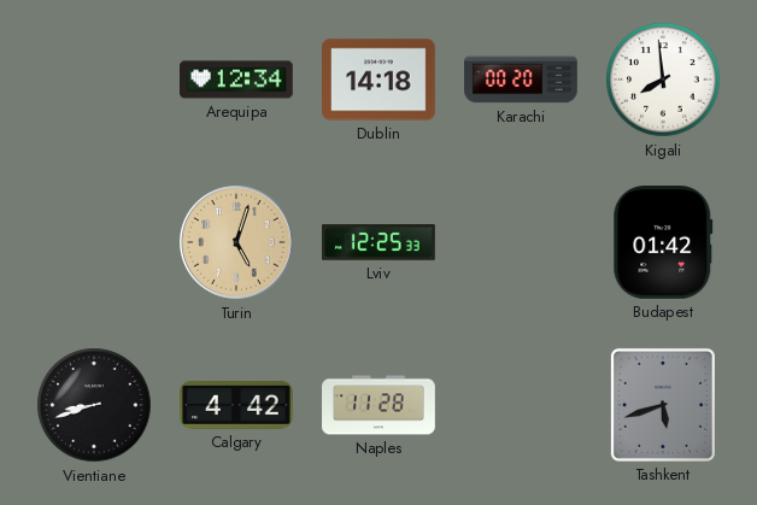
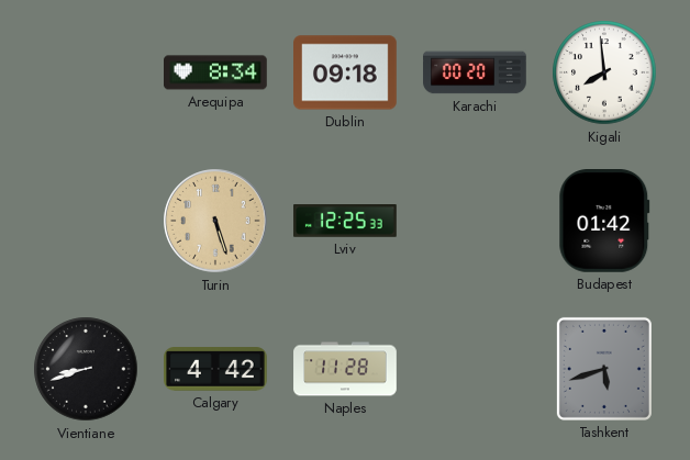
Arequipa: 12:34 -> 8:34
Dublin: 14:18 -> 09:18
Turin: 5:03 -> 5:27
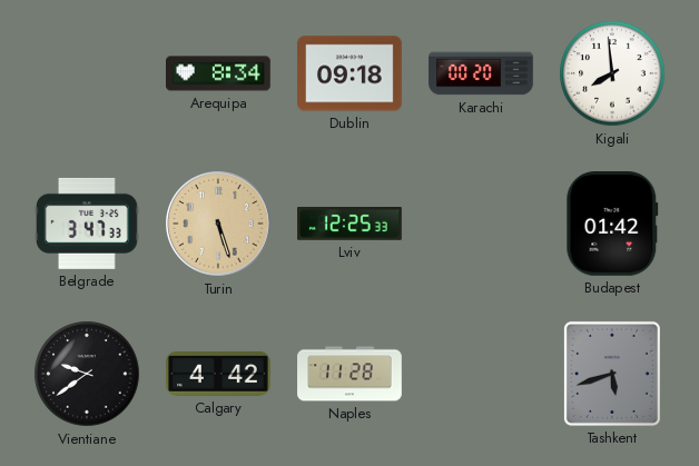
Belgrade: none -> 3:47
Vientiane: 8:42 -> 9:39
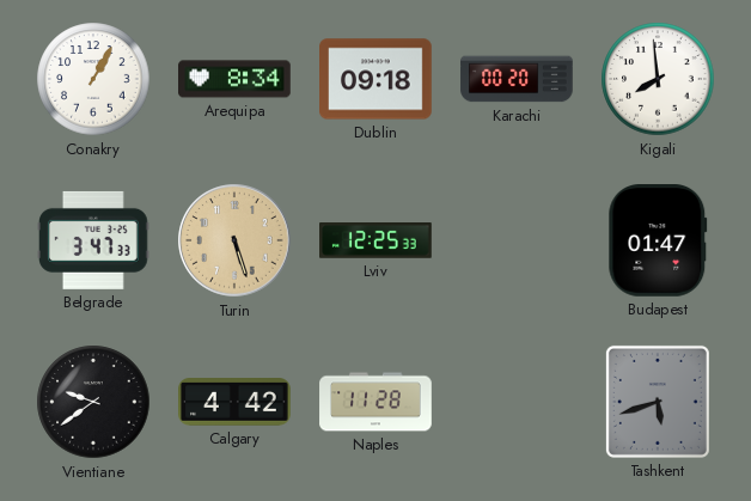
Conakry: none -> 1:05
Budapest: 01:42 -> 01:47
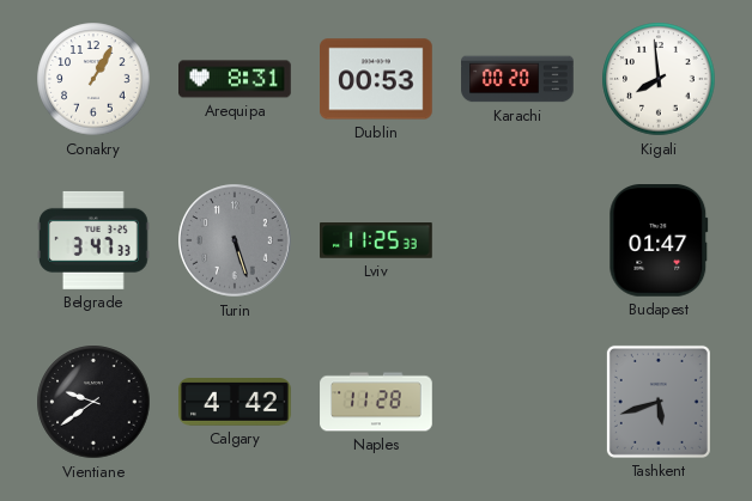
Arequipa: 8:34 -> 8:31
Dublin: 09:18 -> 00:53
Turin dial: champagne -> grey
Lviv: 12:25 -> 11:25
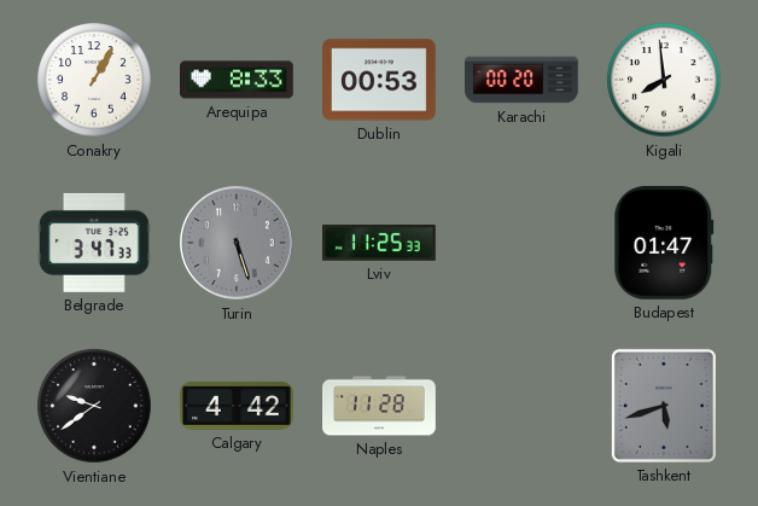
Arequipa: 8:31 -> 8:33
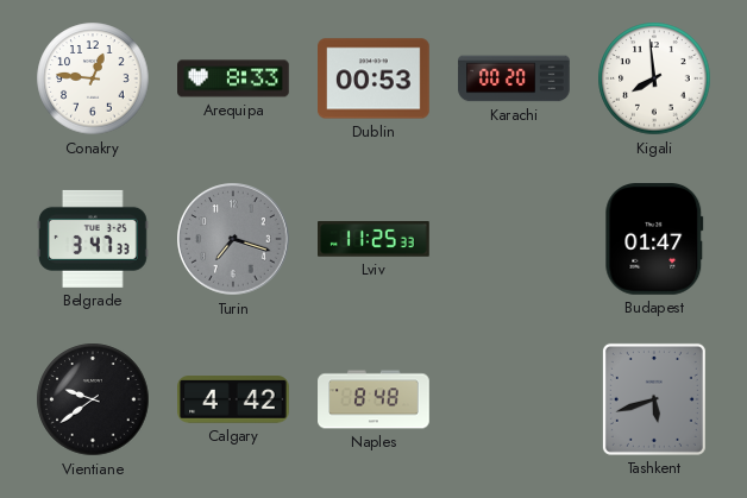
Conakry: 1:05 -> 12:46
Turin: 5:27 -> 7:18
Naples: 11:28 -> 8:48
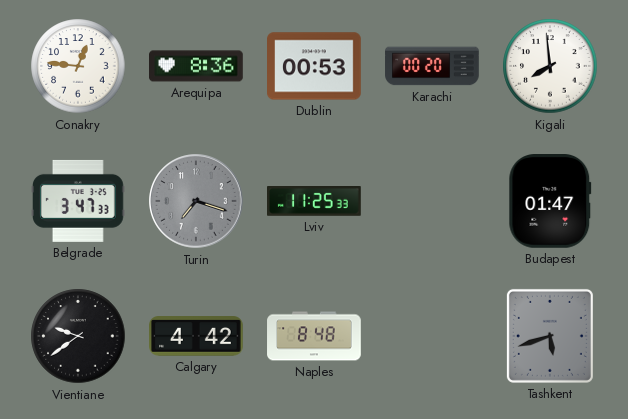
Arequipa: 8:33 -> 8:36
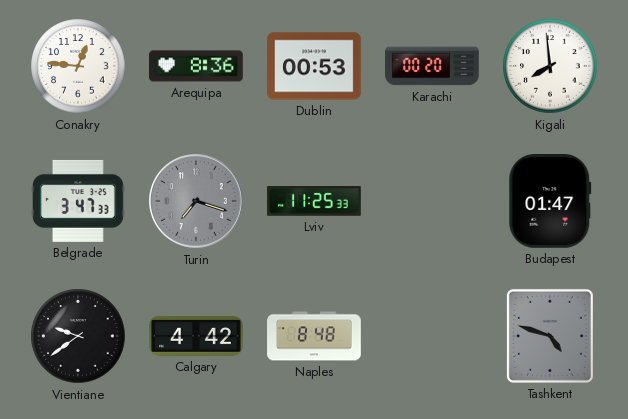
Tashkent: 5:42 -> 4:48
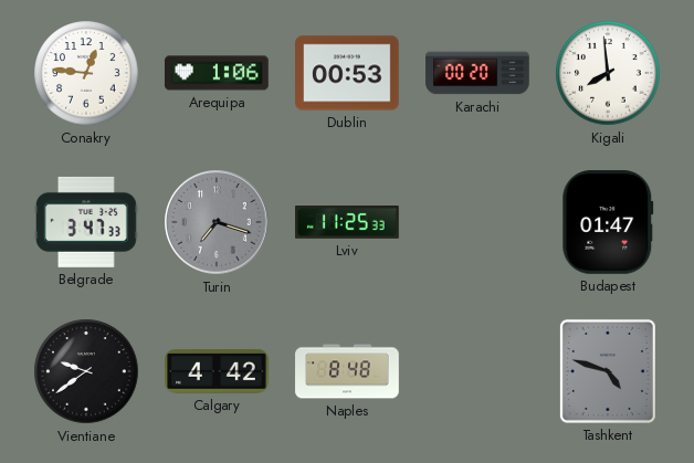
Arequipa: 8:36 -> 1:06
